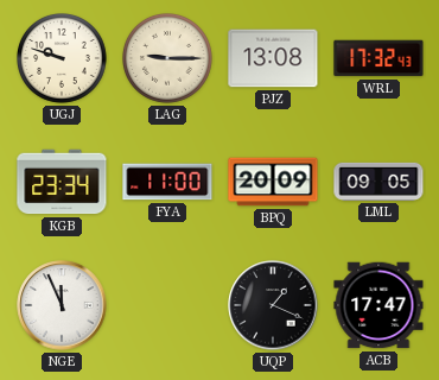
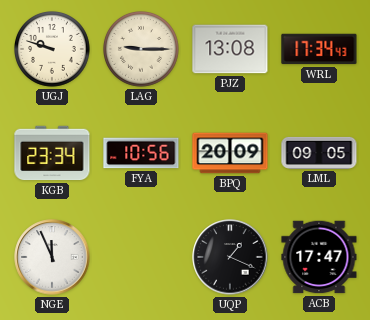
WRL: 17:32 -> 17:34
FYA: 11:00 -> 10:56
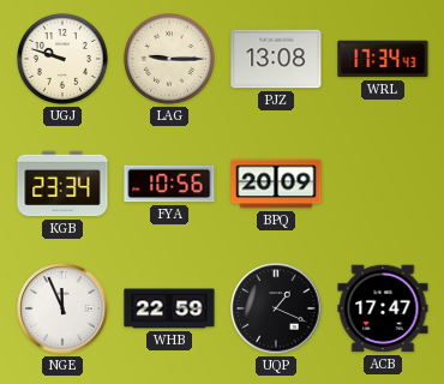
LML: 09:05 -> none
WHB: none -> 22:59
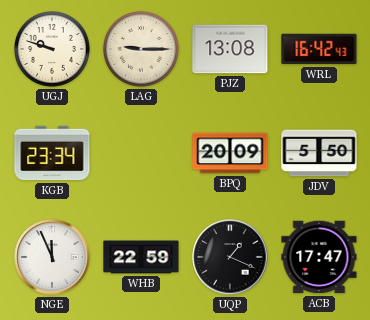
WRL: 17:34 -> 16:42
FYA: 10:56 -> none
JDV: none -> 5:50
